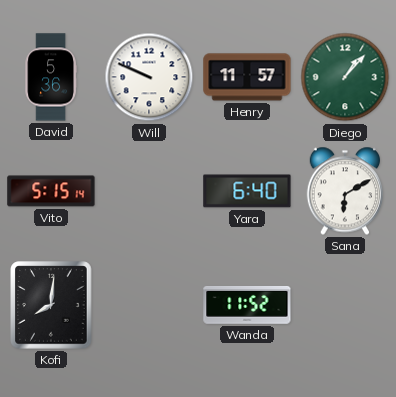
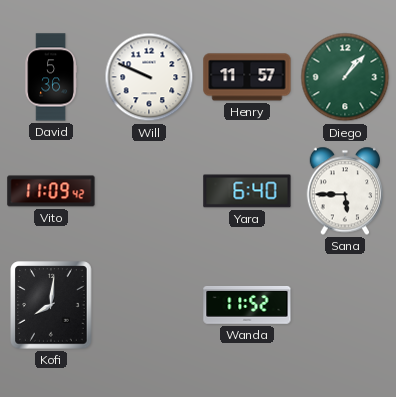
Vito: 5:15 -> 11:09
Sana: 6:10 -> 5:45
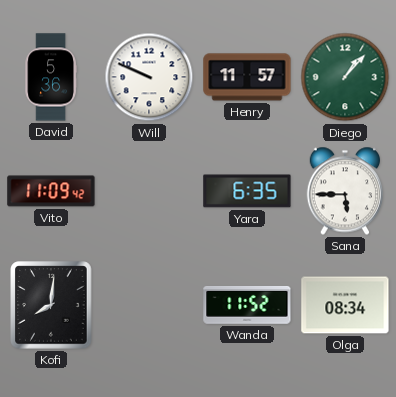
Yara: 6:40 -> 6:35
Olga: none -> 08:34
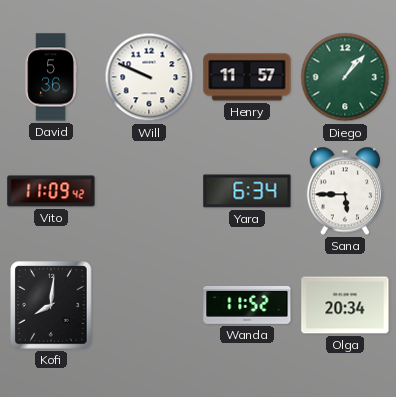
Yara: 6:35 -> 6:34
Olga: 08:34 -> 20:34
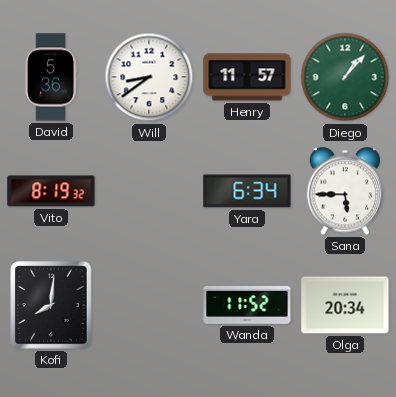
Will: 9:49 -> 8:39
Vito: 11:09 -> 8:19
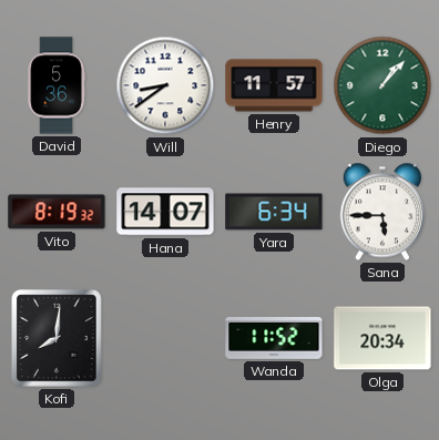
Hana: none -> 14:07
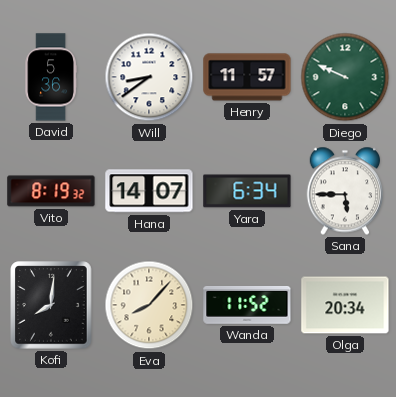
Diego: 1:07 -> 9:49
Eva: none -> 8:07
